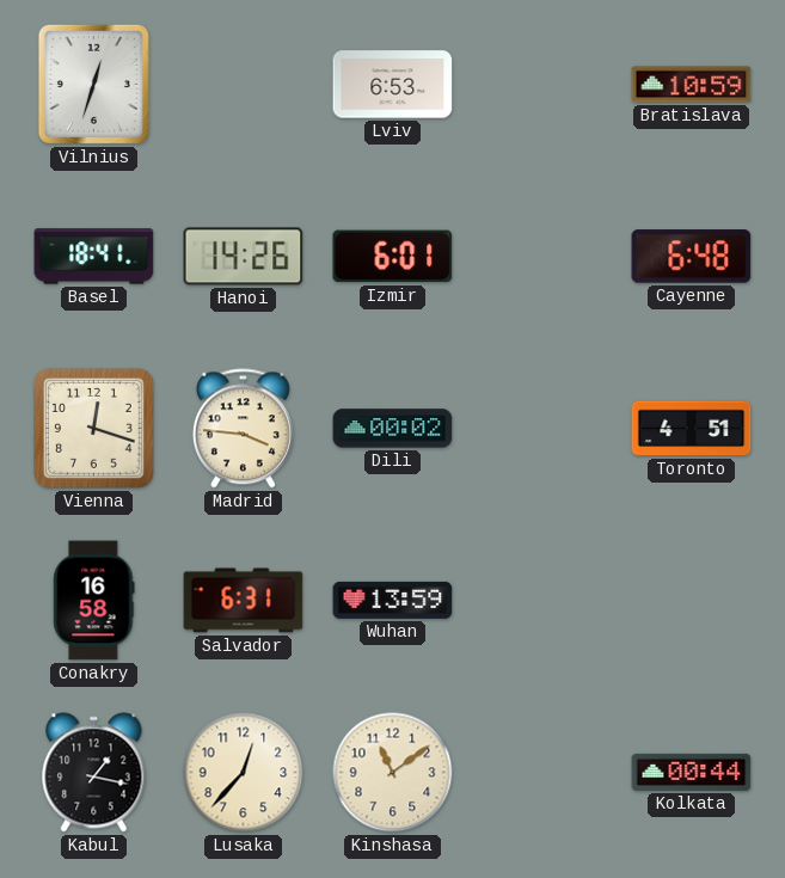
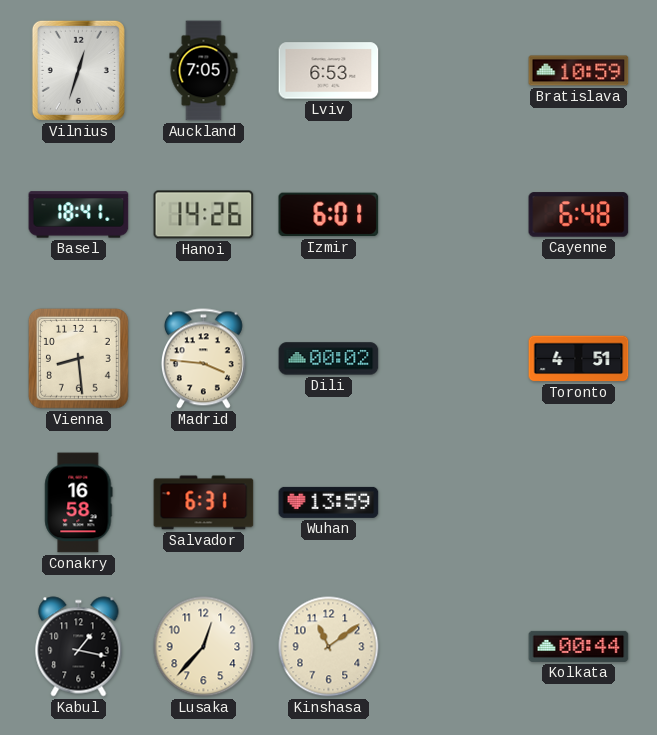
Auckland: none -> 7:05
Vienna: 12:18 -> 8:29
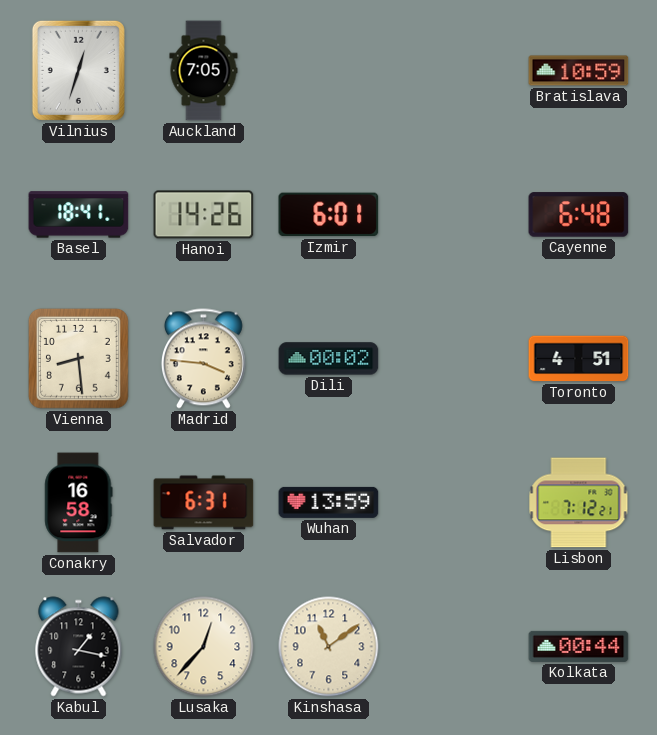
Lviv: 6:53 -> none
Lisbon: none -> 7:12
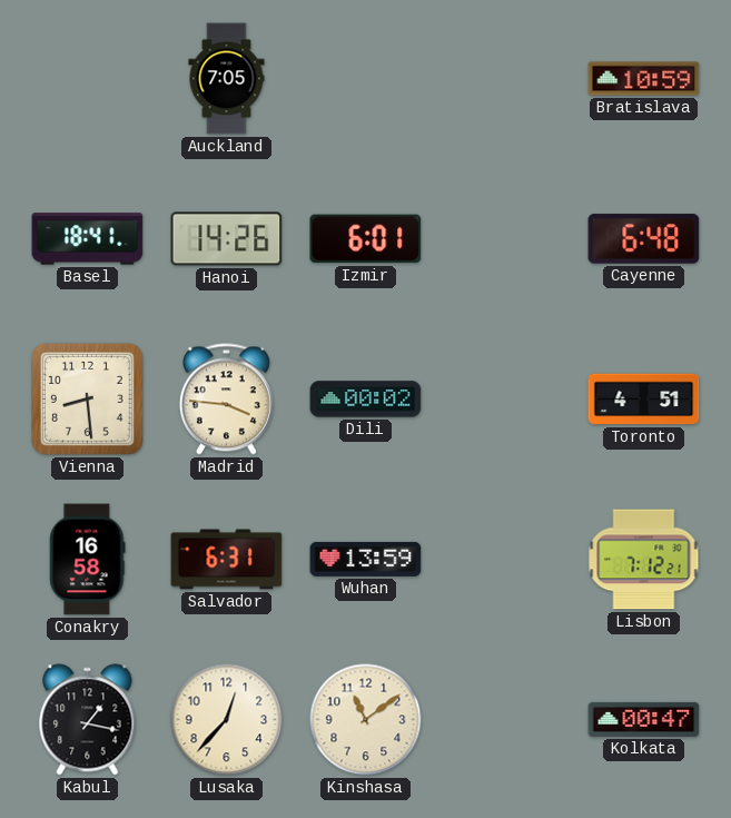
Vilnius: 12:33 -> none
Kolkata: 00:44 -> 00:47
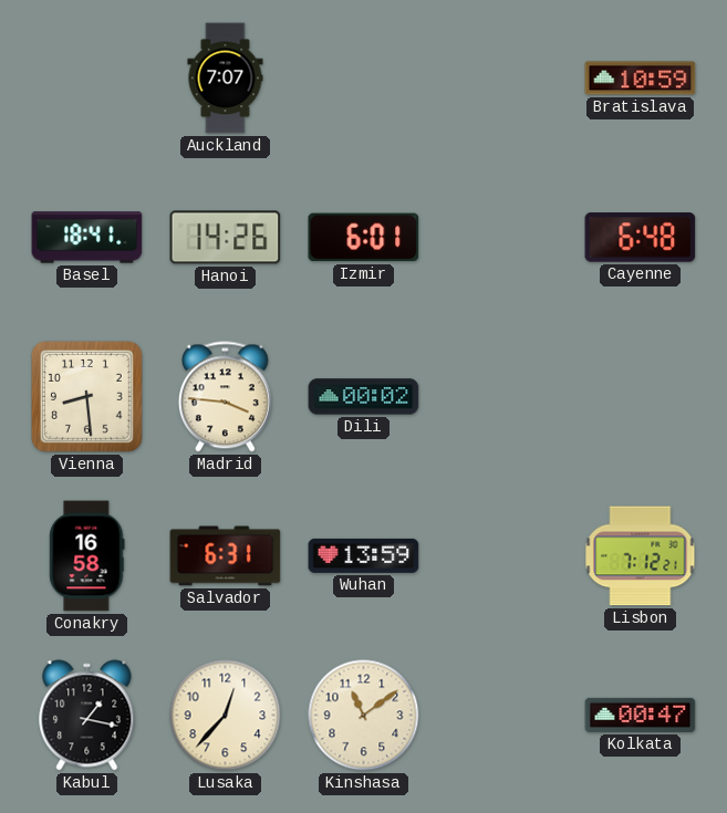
Auckland: 7:05 -> 7:07
Toronto: 4:51 -> none
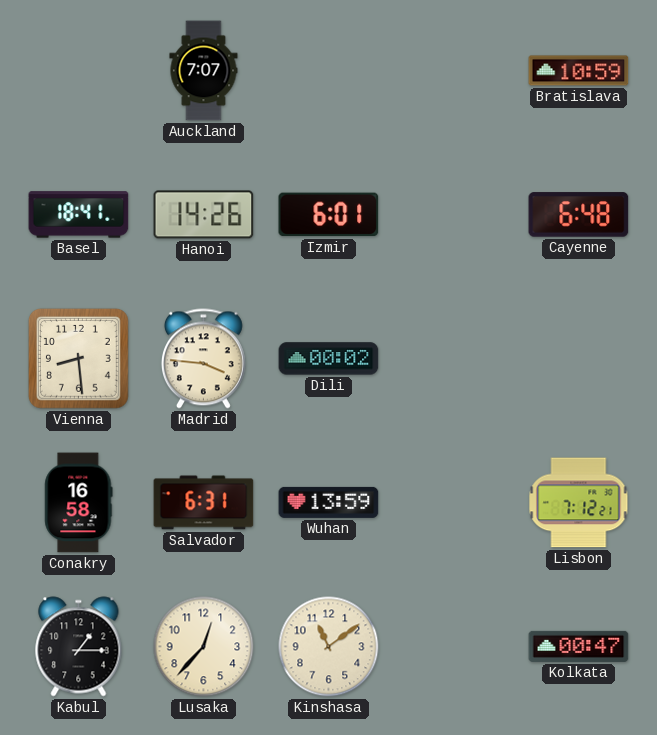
Kabul: 1:17 -> 1:15
